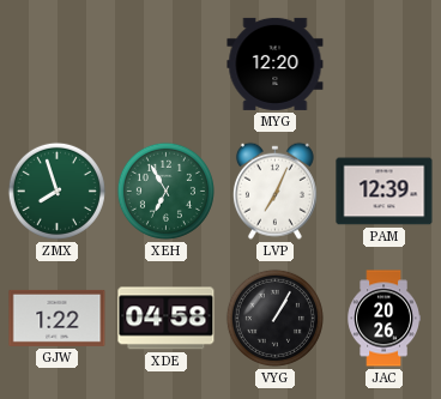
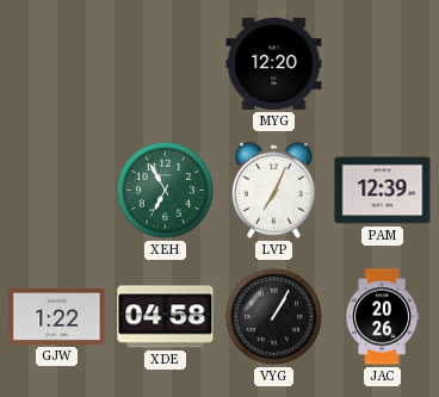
ZMX: 7:57 -> none
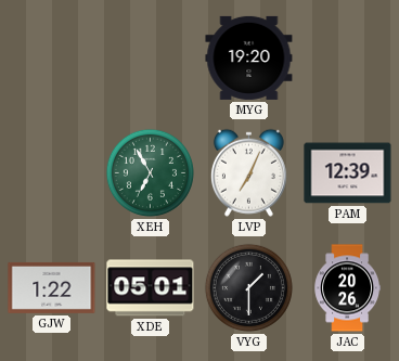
MYG: 12:20 -> 19:20
XDE: 04:58 -> 05:01
VYG: 1:05 -> 1:30
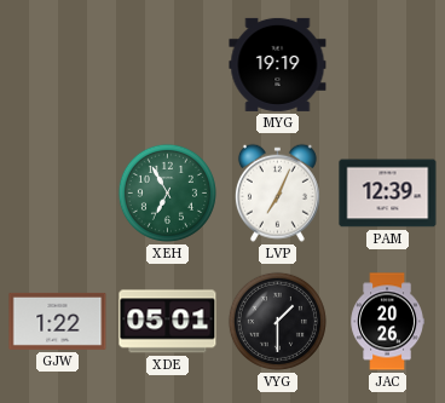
MYG: 19:20 -> 19:19
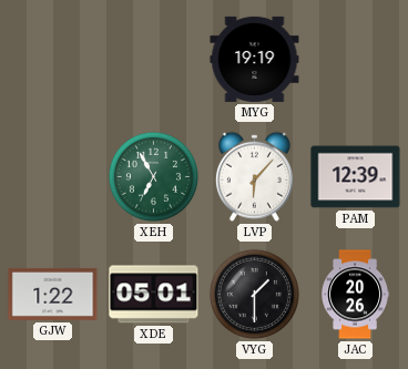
LVP: 7:04 -> 6:07
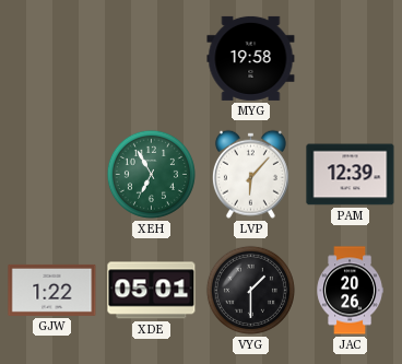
MYG: 19:19 -> 19:58
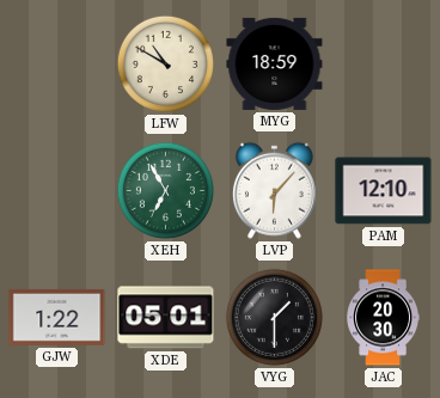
LFW: none -> 10:50
MYG: 19:58 -> 18:59
PAM: 12:39 -> 12:10
JAC: 20:26 -> 20:30
